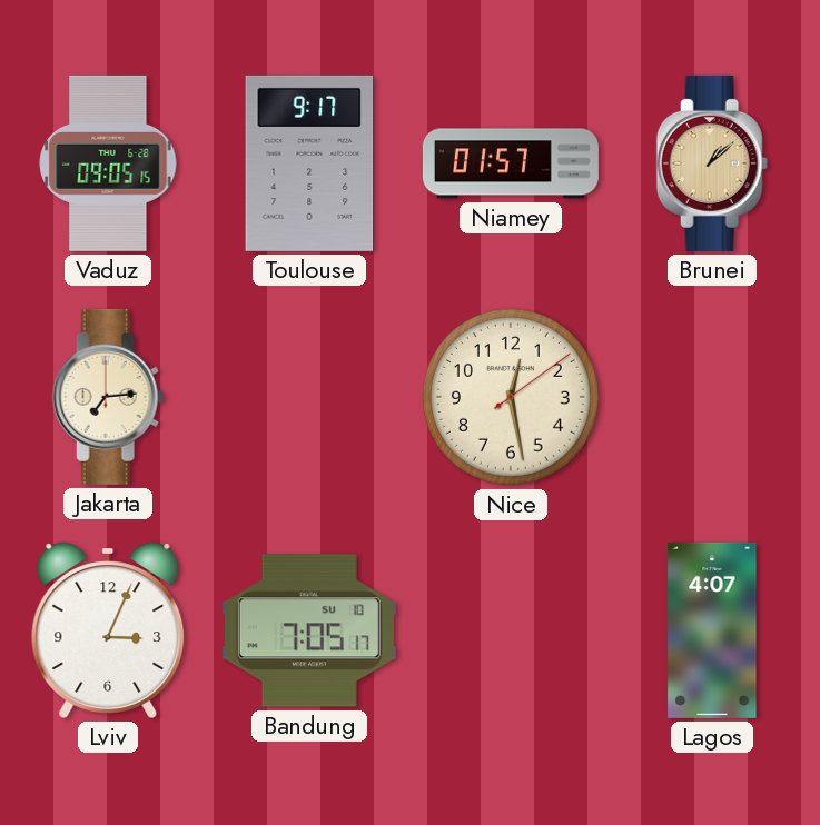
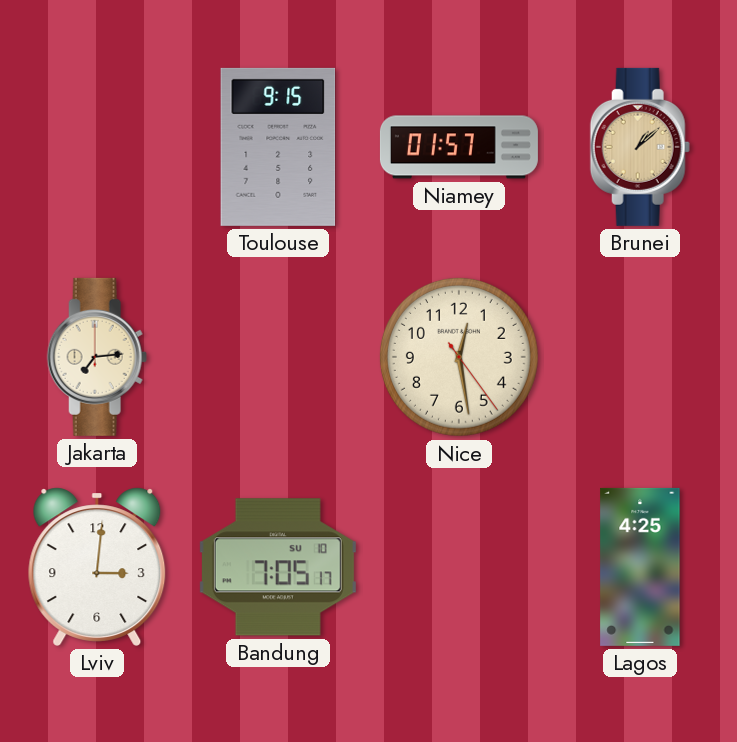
Vaduz: 09:05 -> none
Toulouse: 9:17 -> 9:15
Nice: 12:28:09 -> 12:28:24
Lviv: 3:04 -> 3:01
Lagos: 4:07 -> 4:25
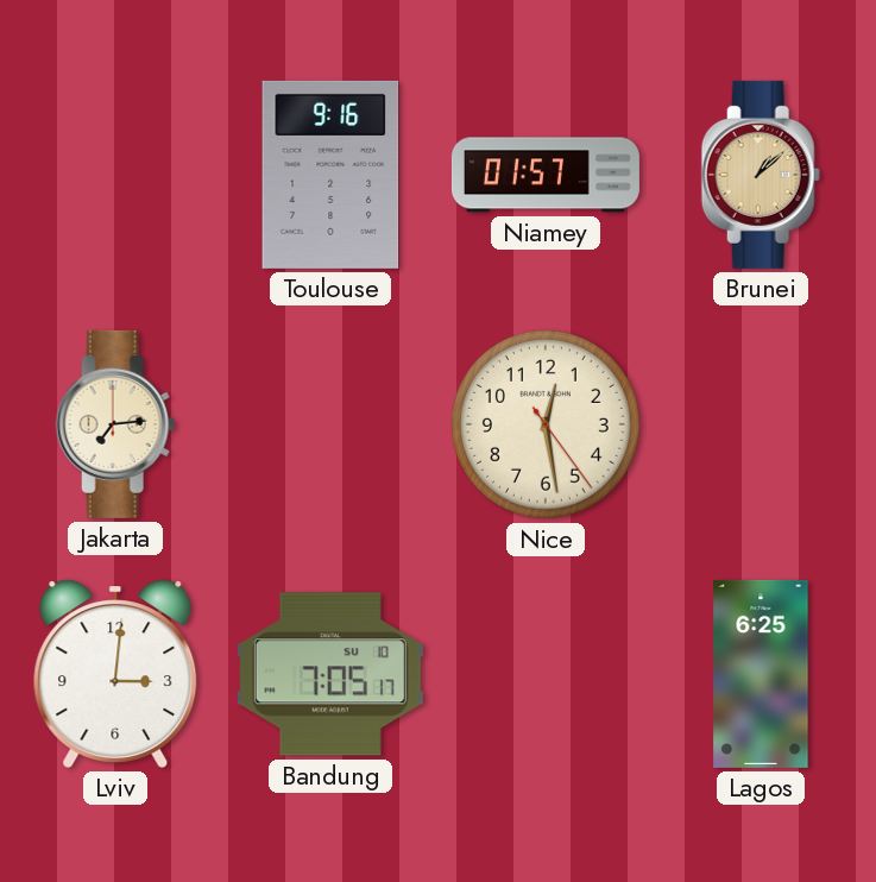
Toulouse: 9:15 -> 9:16
Lagos: 4:25 -> 6:25
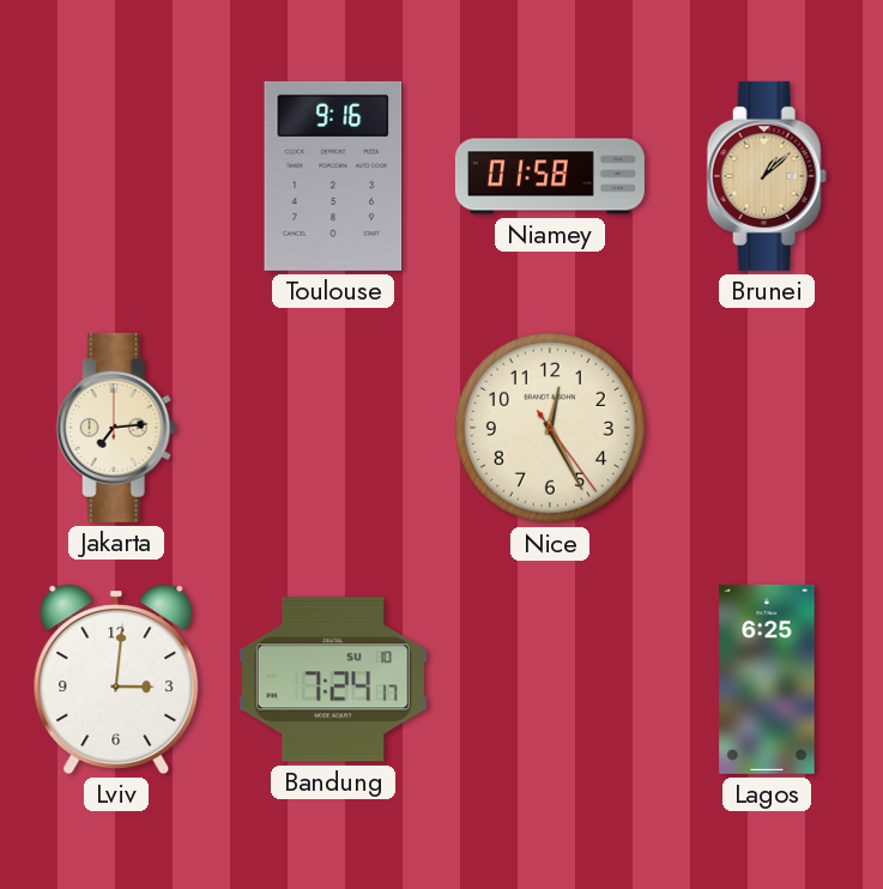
Niamey: 01:57 -> 01:58
Nice: 12:28 -> 12:25
Bandung: 7:05 -> 7:24
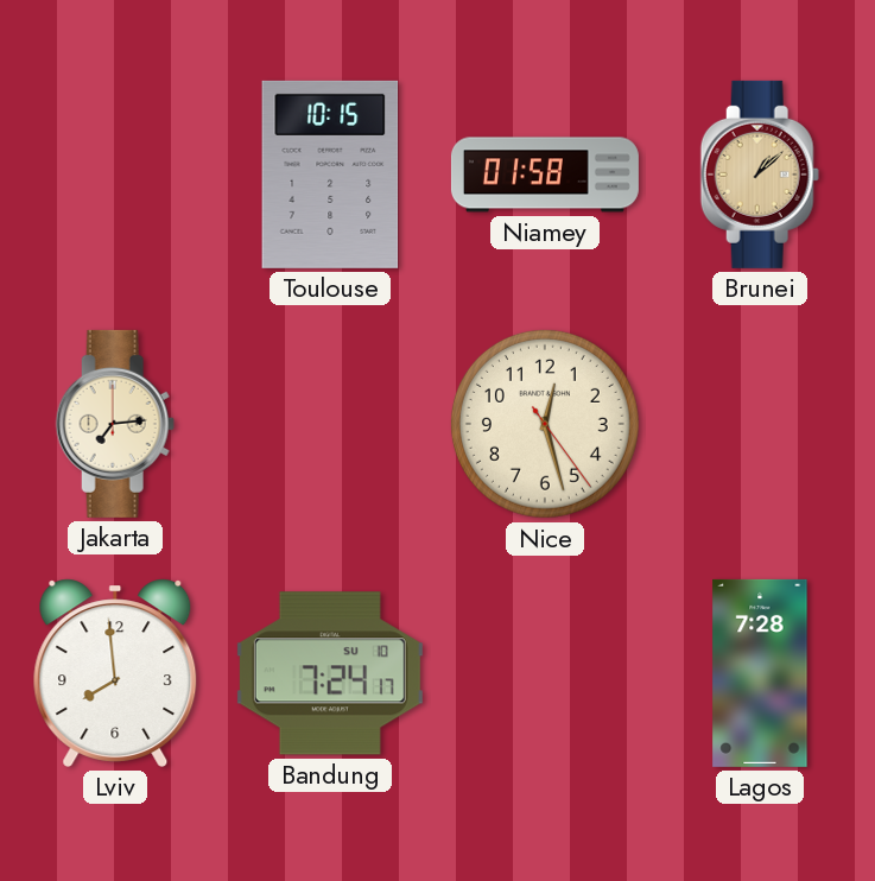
Toulouse: 9:16 -> 10:15
Nice: 12:25 -> 12:27
Lviv: 3:01 -> 7:59
Lagos: 6:25 -> 7:28
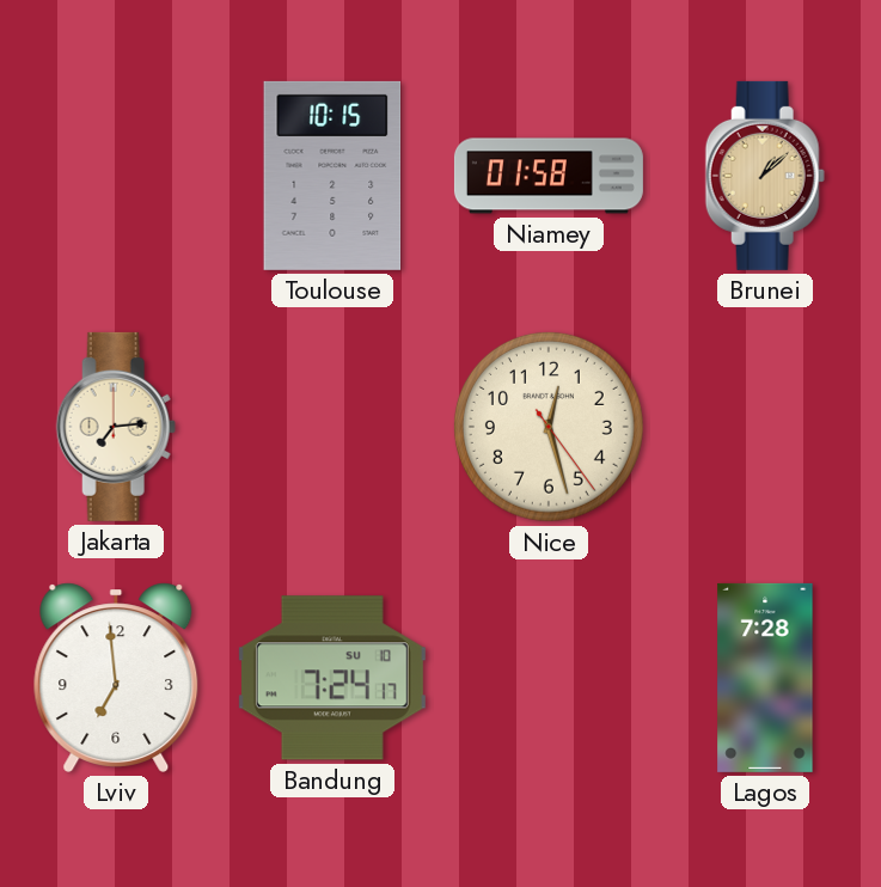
Lviv: 7:59 -> 6:59
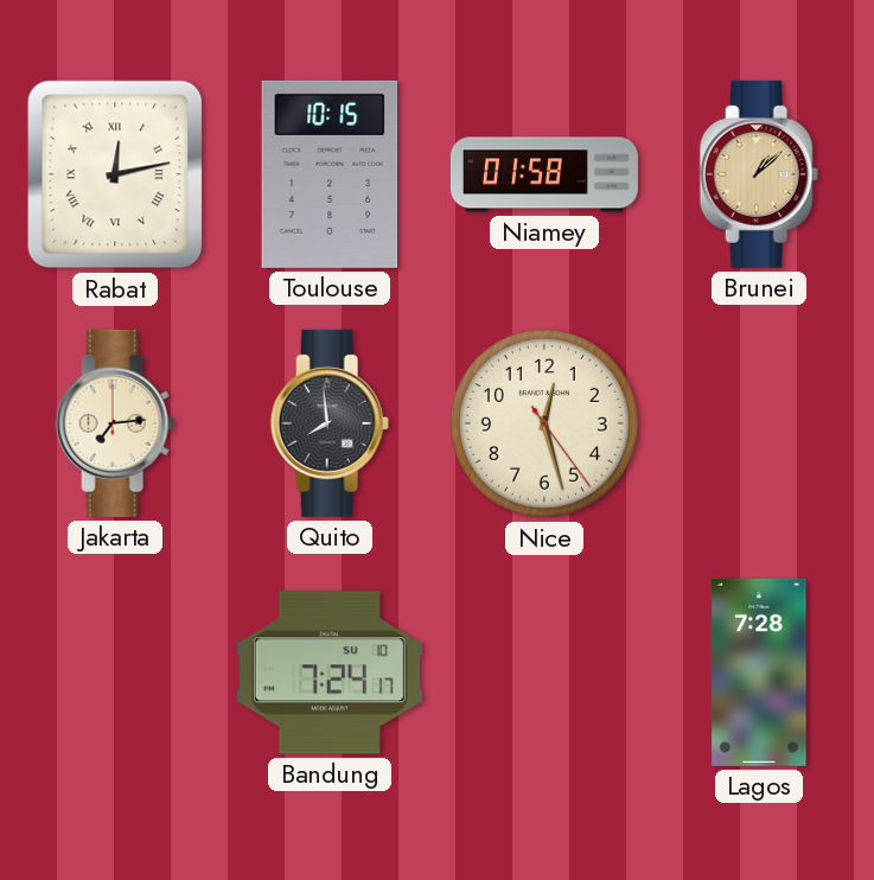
Rabat: none -> 12:13
Quito: none -> 7:59
Lviv: 6:59 -> none
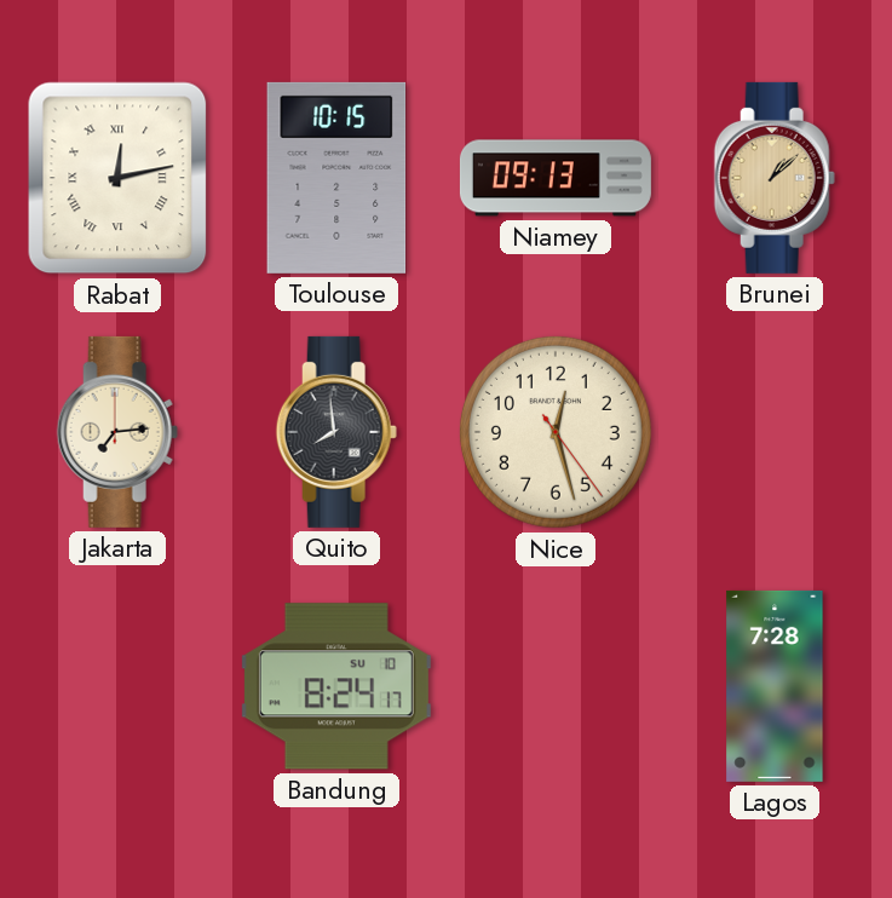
Niamey: 01:58 -> 09:13
Bandung: 7:24 -> 8:24
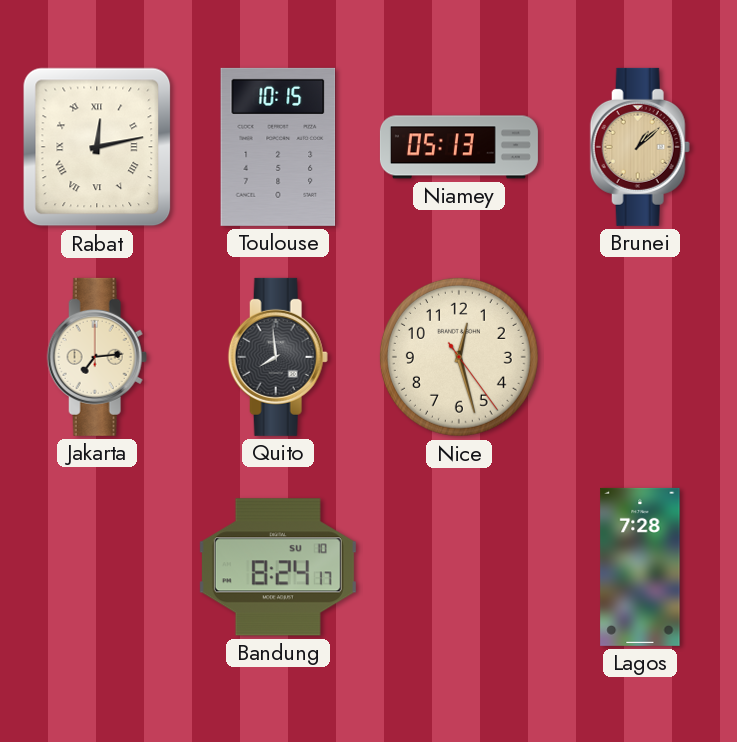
Niamey: 09:13 -> 05:13
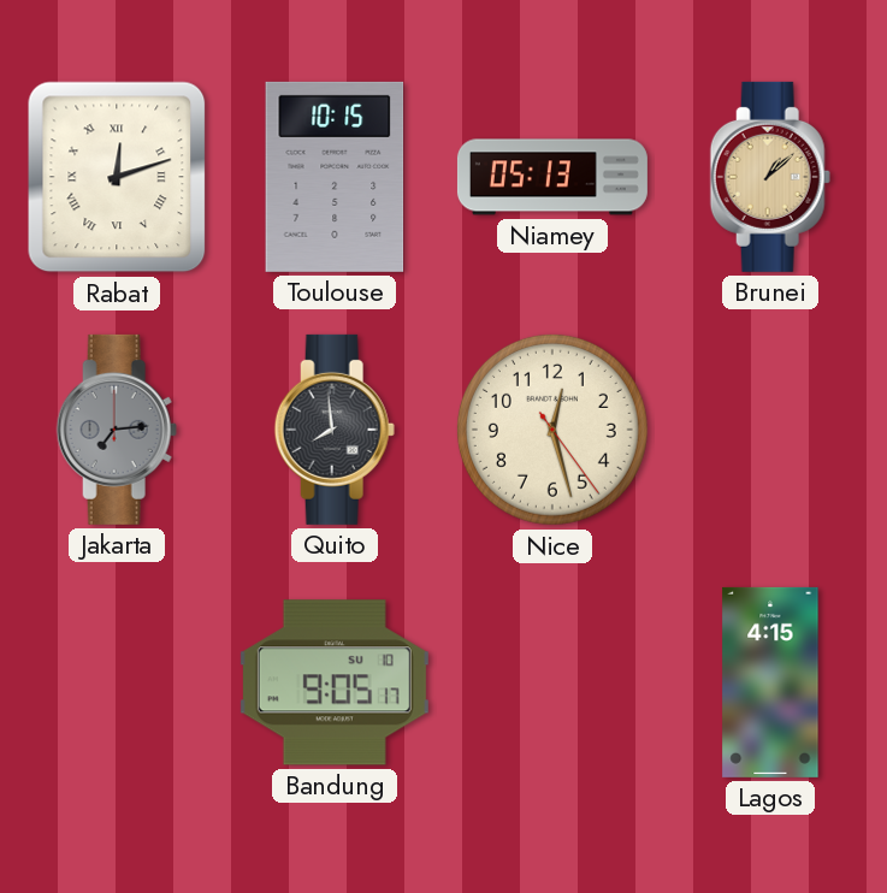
Rabat: 12:13 -> 12:12
Jakarta dial: cream -> grey
Bandung: 8:24 -> 9:05
Lagos: 7:28 -> 4:15
